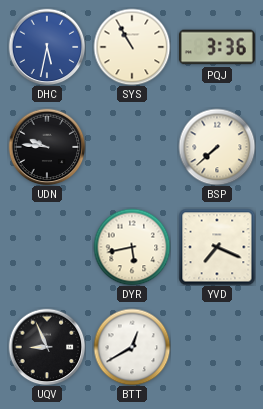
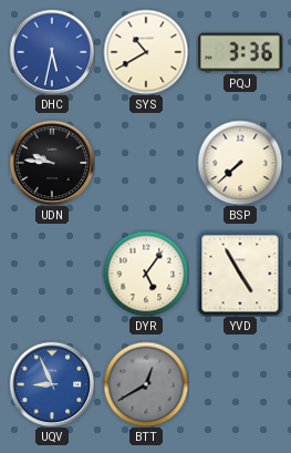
SYS: 10:55 -> 10:40
DYR: 5:43 -> 5:06
YVD: 7:19 -> 4:55
UQV dial: black -> blue
BTT dial: white -> grey
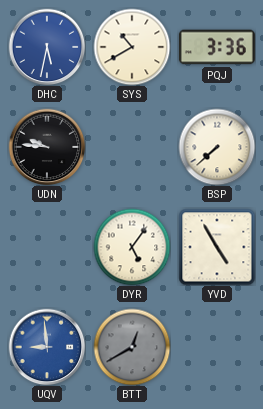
UQV: 8:56 -> 8:59
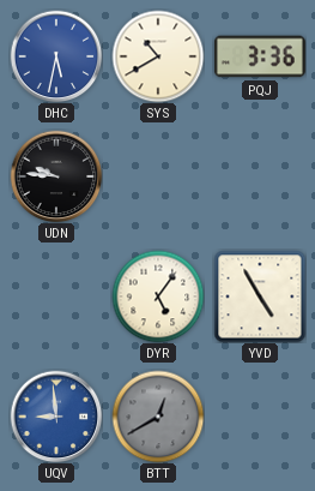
BSP: 7:38 -> none
